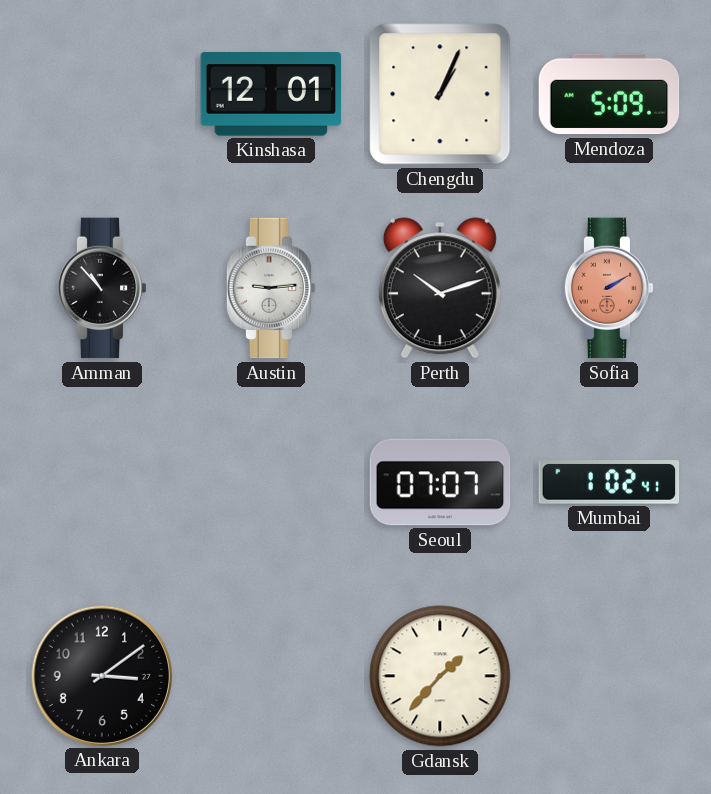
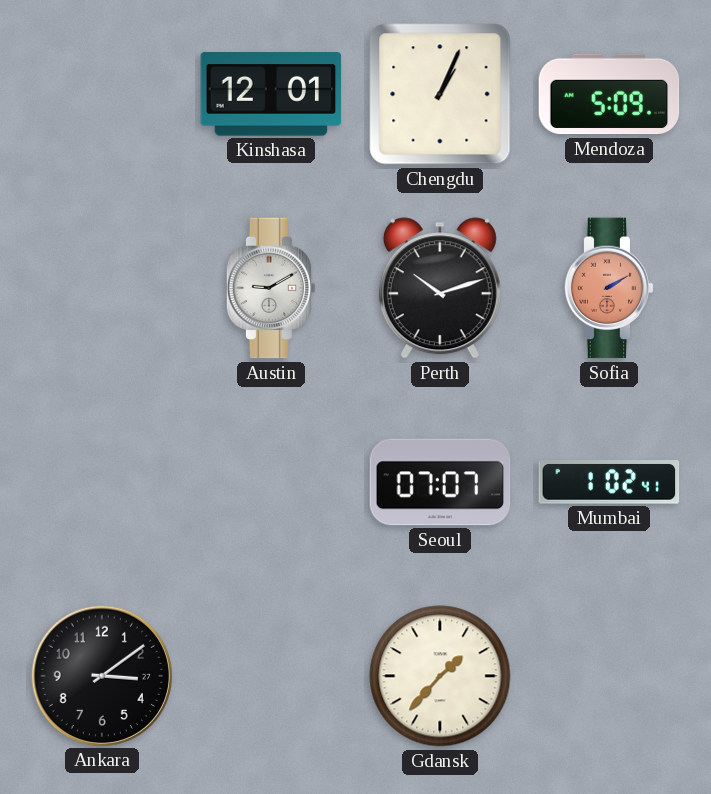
Amman: 10:53 -> none
Austin: 9:14 -> 9:10
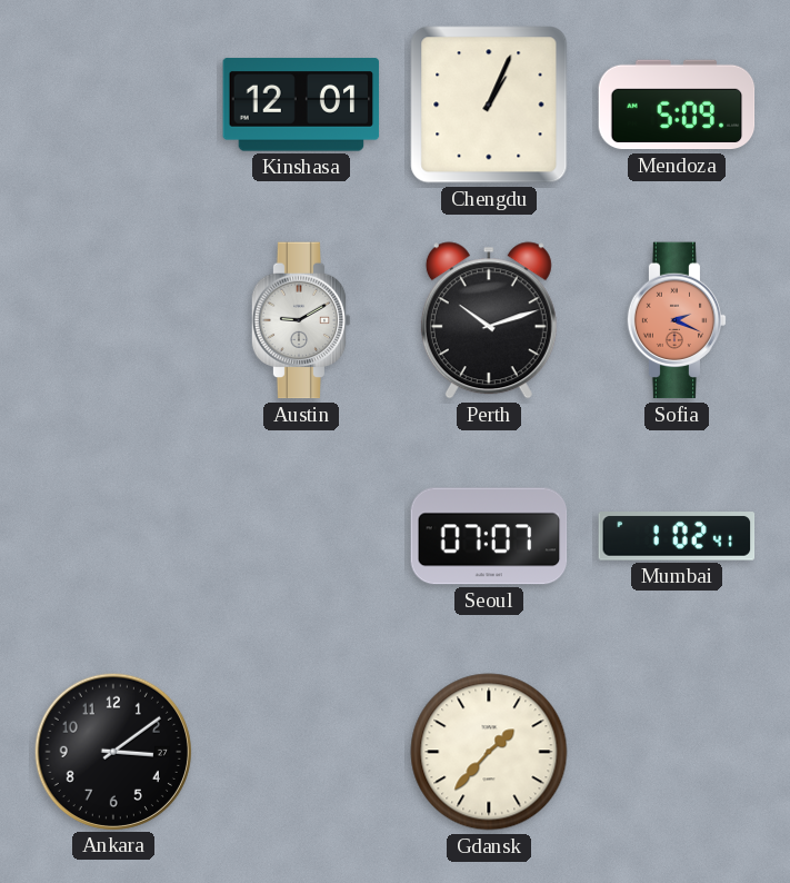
Sofia: 2:10 -> 2:19
